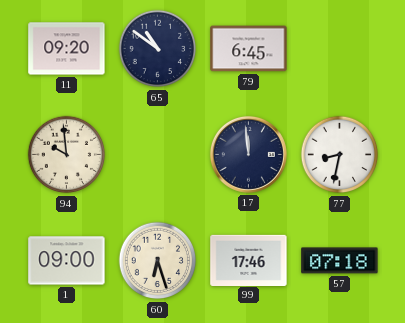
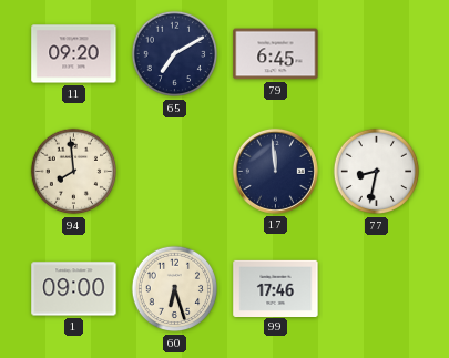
65: 10:51 -> 7:10
94: 9:59 -> 7:59
57: 07:18 -> none
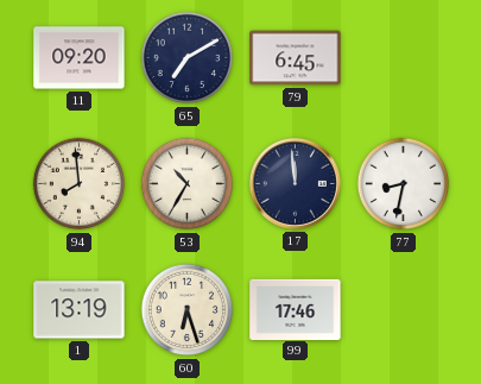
53: none -> 10:35
1: 09:00 -> 13:19
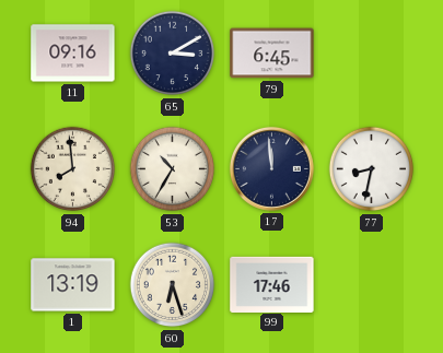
11: 09:20 -> 09:16
65: 7:10 -> 3:10
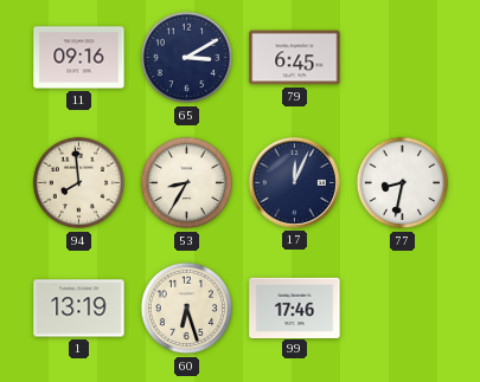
53: 10:35 -> 8:35
17: 11:59 -> 12:04
